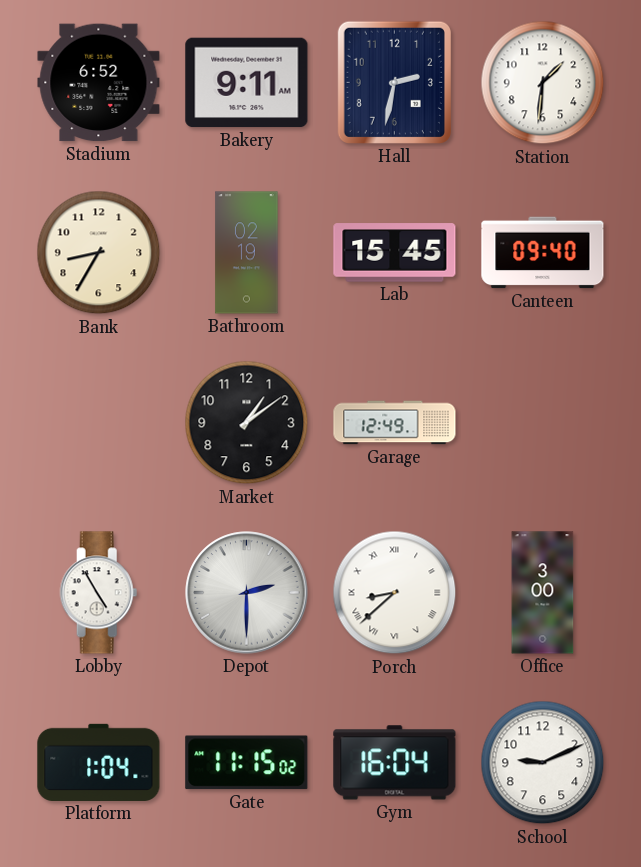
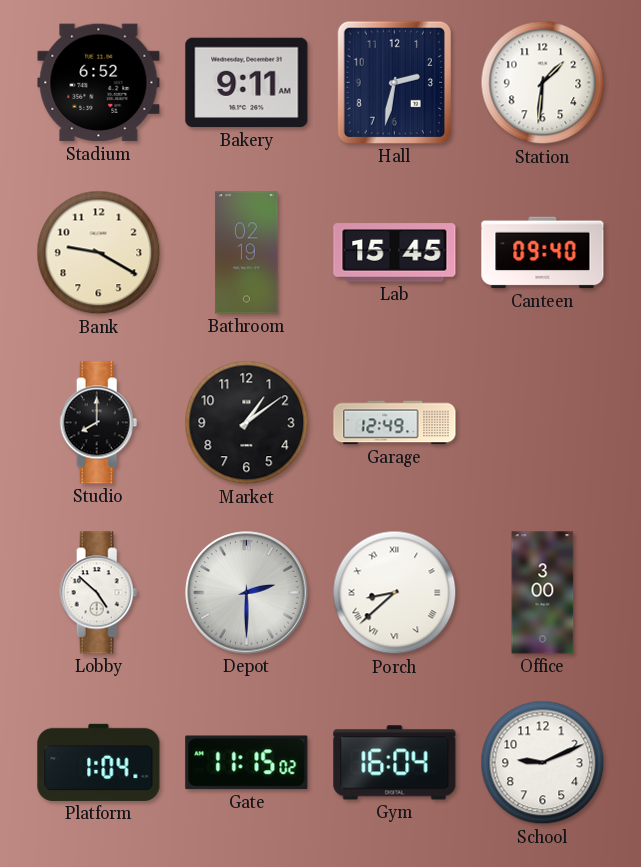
Bank: 8:35 -> 9:20
Studio: none -> 8:00
Lobby: 4:55 -> 4:52
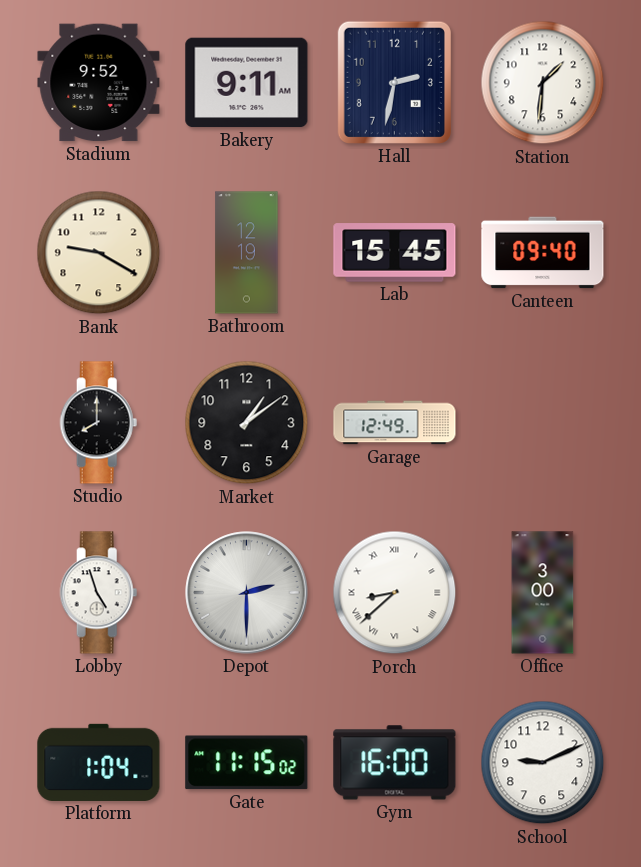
Stadium: 6:52 -> 9:52
Bathroom: 02:19 -> 12:19
Lobby: 4:52 -> 4:57
Gym: 16:04 -> 16:00
